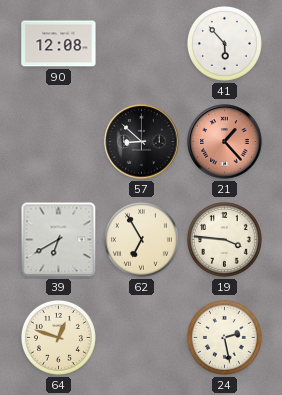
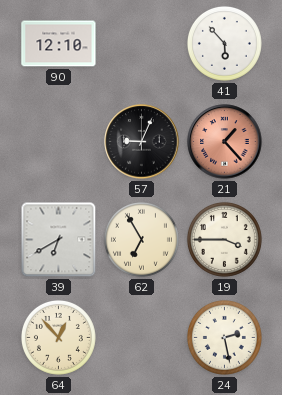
90: 12:08 -> 12:10
57: 8:52 -> 9:04
19: 3:46 -> 3:45
64: 12:48 -> 12:53
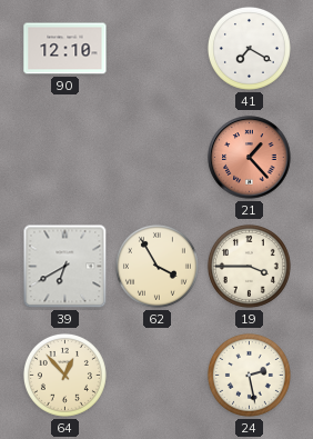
41: 5:53 -> 7:20
57: 9:04 -> none
62: 6:55 -> 3:55
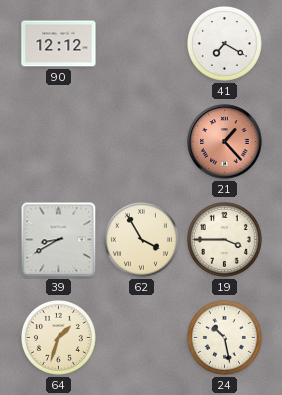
90: 12:10 -> 12:12
39: 6:40 -> 8:40
64: 12:53 -> 1:33
24: 2:28 -> 10:28
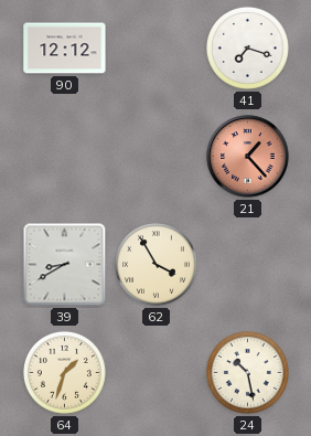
41: 7:20 -> 7:18
19: 3:45 -> none
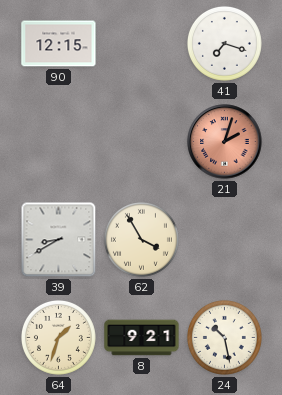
90: 12:12 -> 12:15
21: 1:23 -> 2:03
8: none -> 9:21
